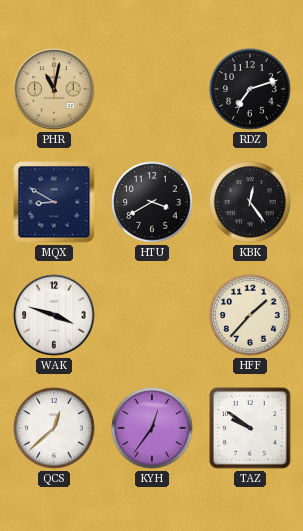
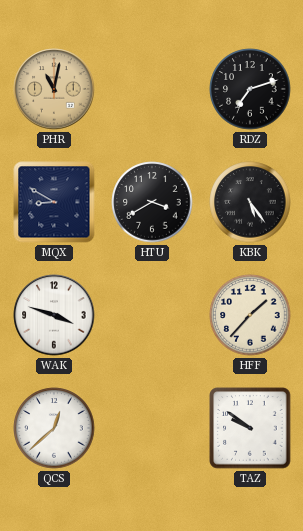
KBK: 12:24 -> 5:24
KYH: 12:36 -> none
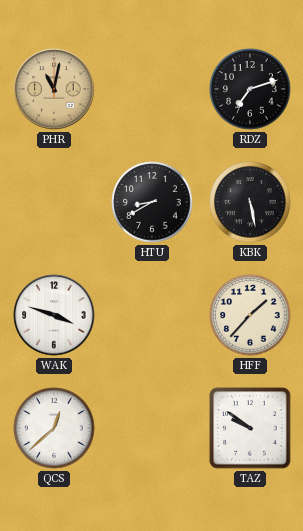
MQX: 8:50 -> none
HTU: 3:40 -> 8:40
KBK: 5:24 -> 5:28
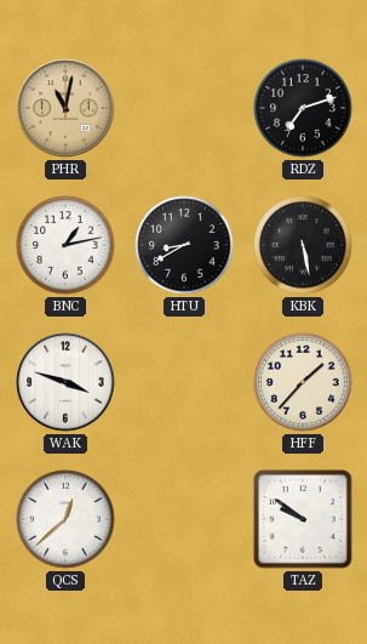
BNC: none -> 1:13
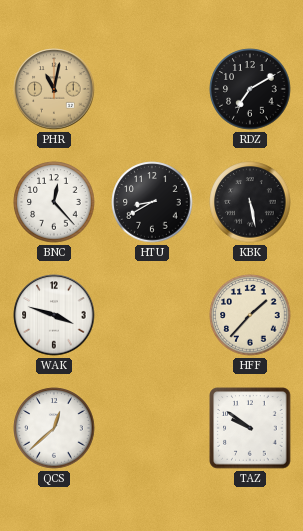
RDZ: 7:12 -> 7:10
BNC: 1:13 -> 12:23
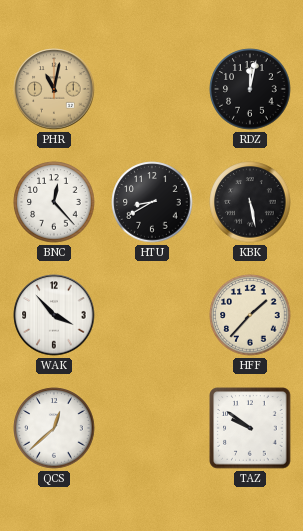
RDZ: 7:10 -> 12:02
WAK: 3:48 -> 3:53
